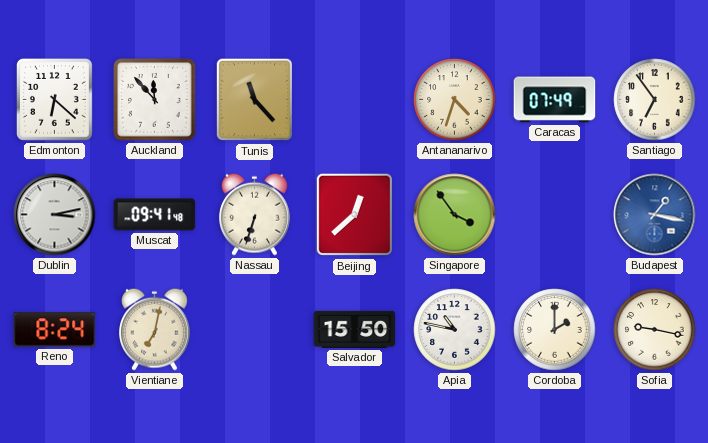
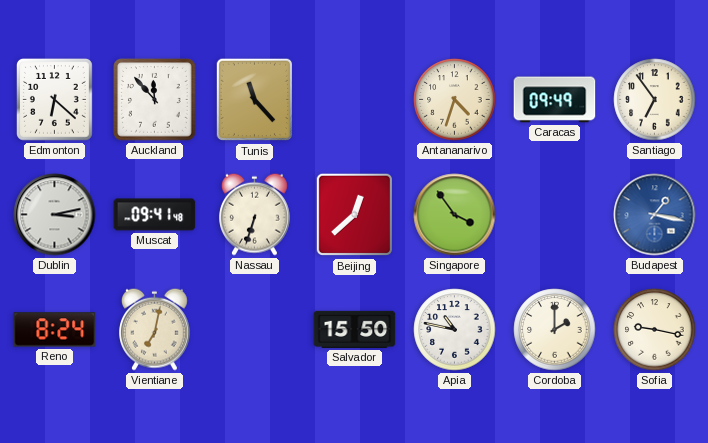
Caracas: 07:49 -> 09:49
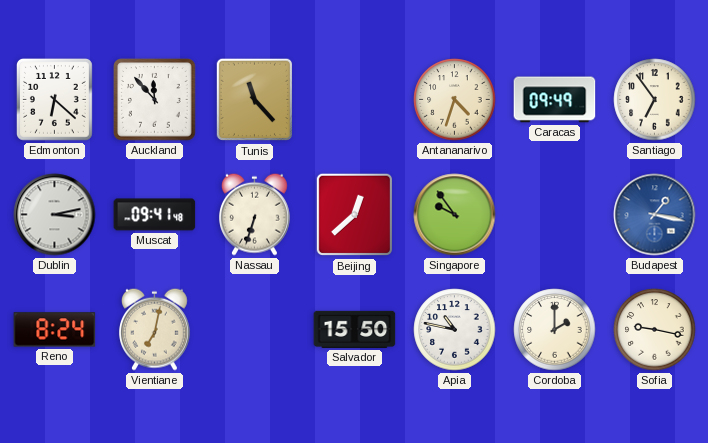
Singapore: 3:54 -> 9:54
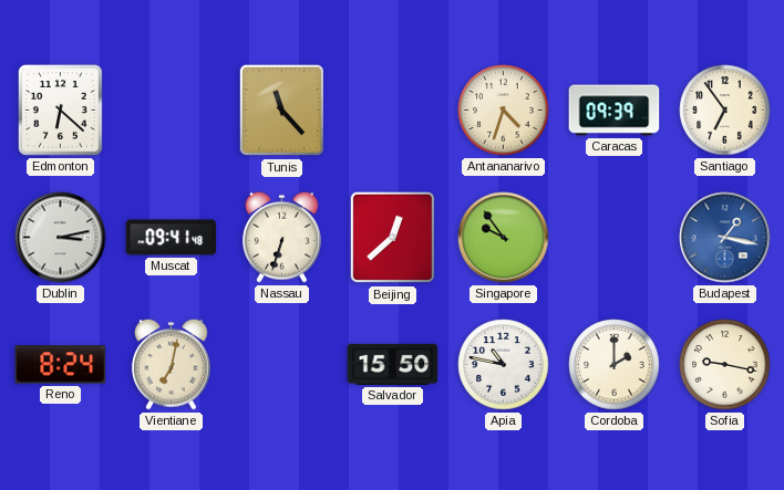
Auckland: 11:53 -> none
Caracas: 09:49 -> 09:39
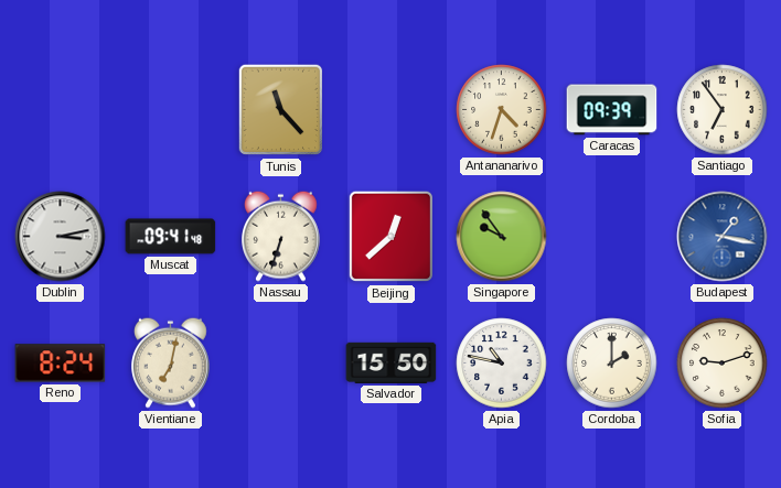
Edmonton: 6:22 -> none
Sofia: 9:17 -> 9:12
